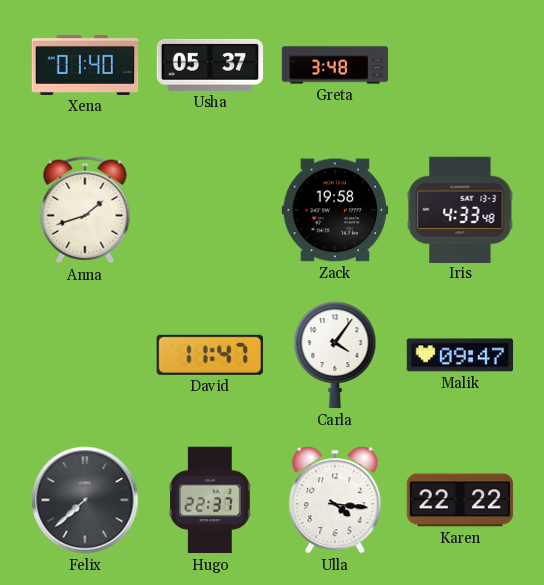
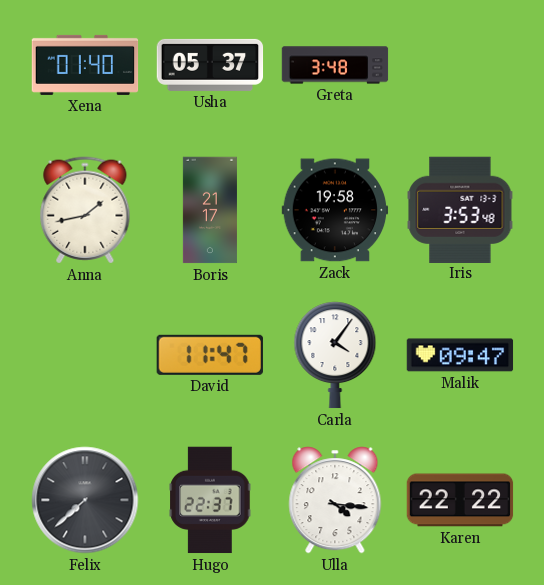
Anna: 1:42 -> 1:43
Boris: none -> 21:17
Iris: 4:33 -> 3:53
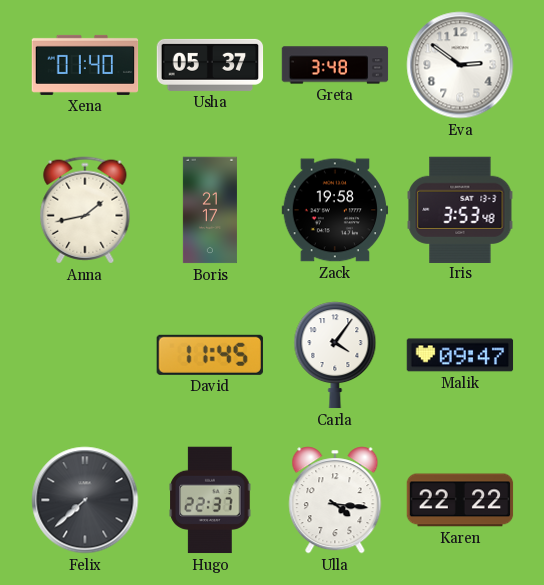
Eva: none -> 2:51
David: 11:47 -> 11:45
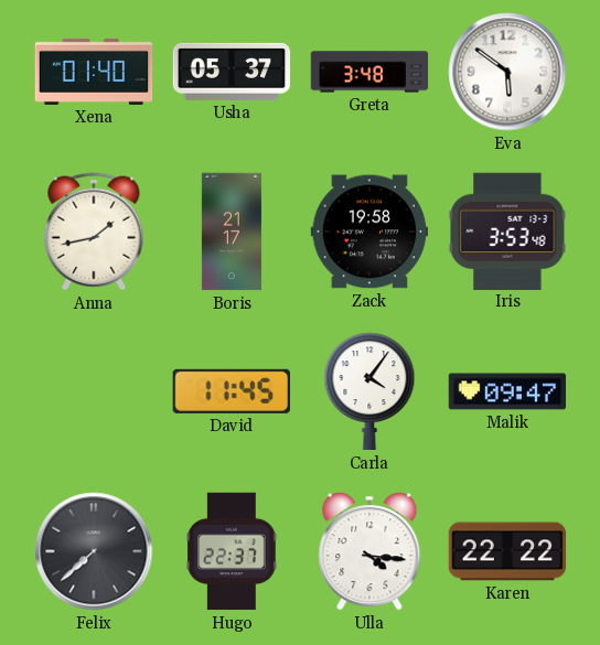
Eva: 2:51 -> 5:51
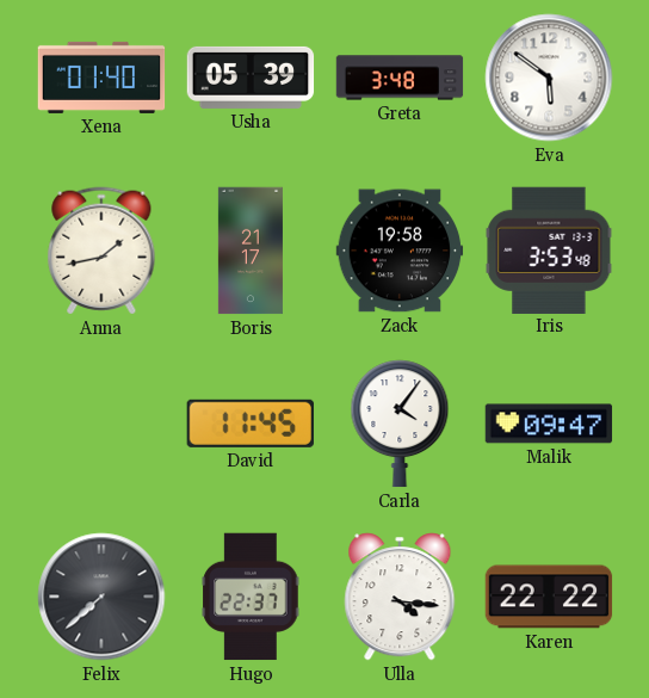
Usha: 05:37 -> 05:39
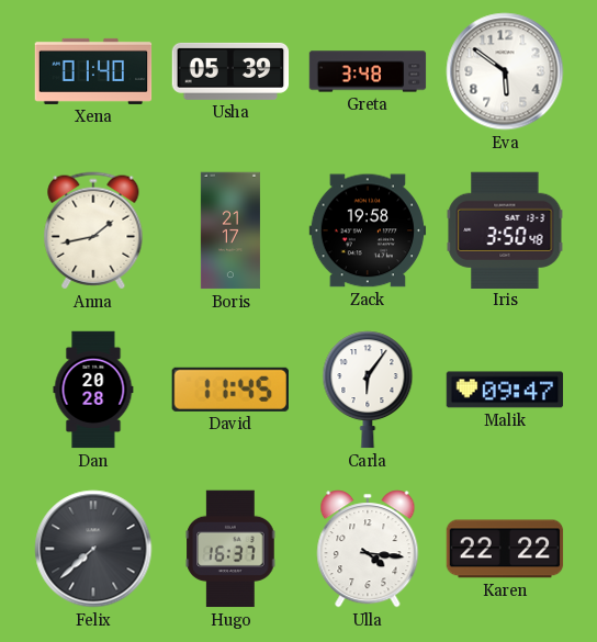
Iris: 3:53 -> 3:50
Dan: none -> 20:28
Carla: 4:06 -> 6:06
Hugo: 22:37 -> 16:37
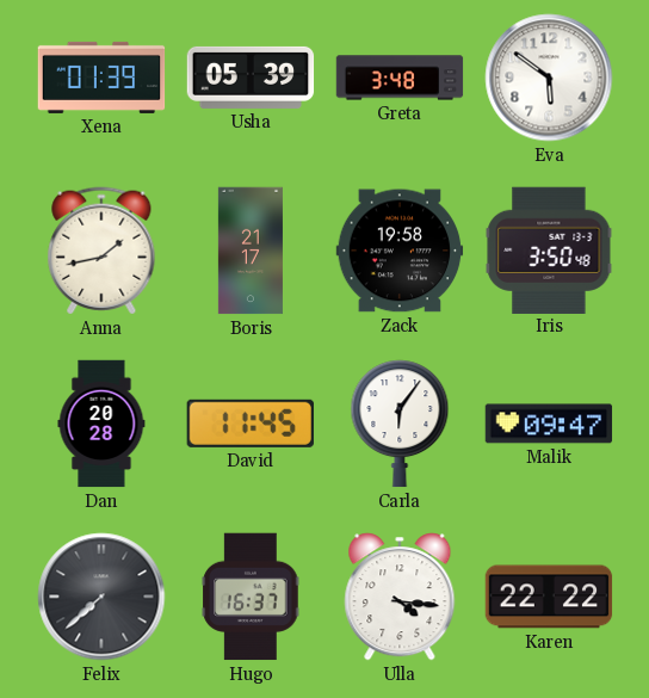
Xena: 01:40 -> 01:39
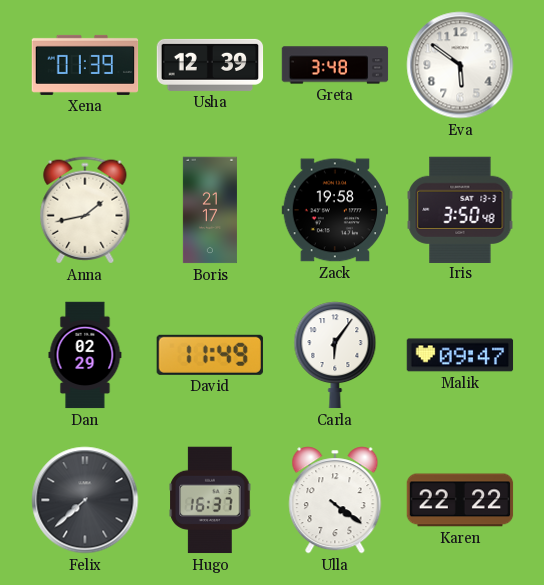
Usha: 05:39 -> 12:39
Dan: 20:28 -> 02:29
David: 11:45 -> 11:49
Ulla: 4:16 -> 4:21
